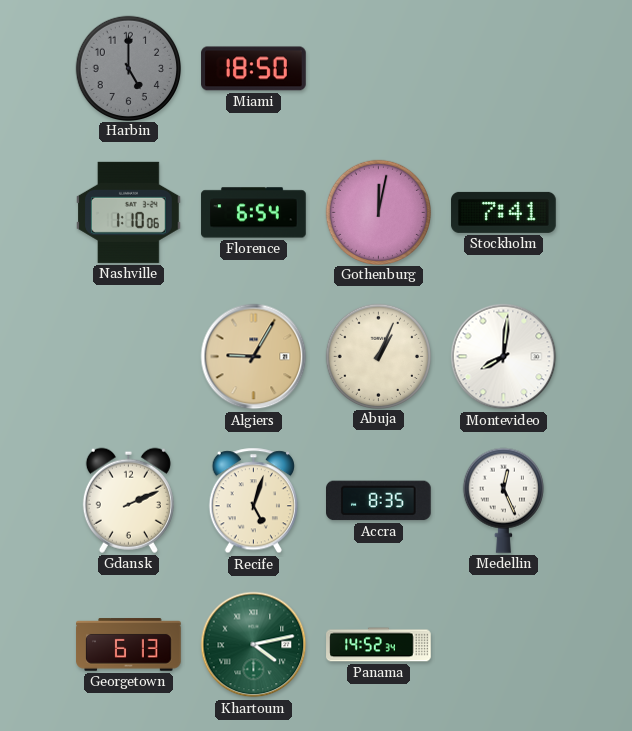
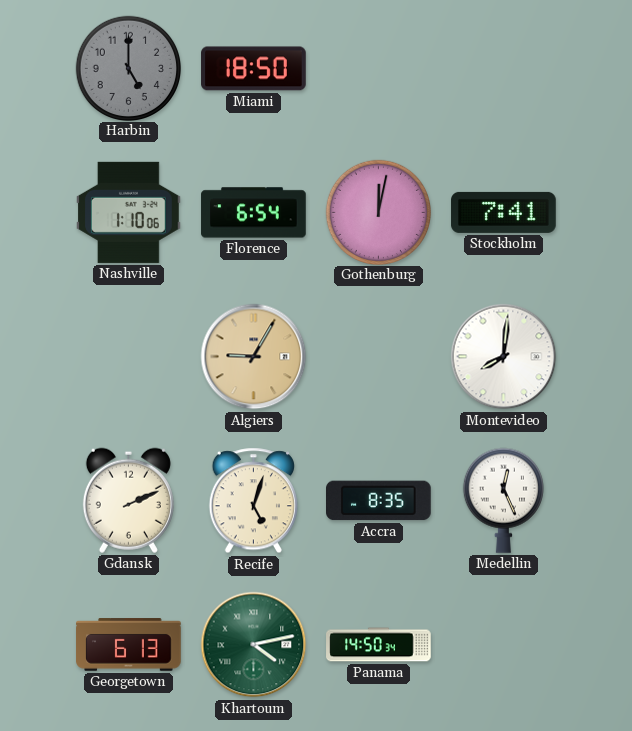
Abuja: 1:04 -> none
Panama: 14:52 -> 14:50
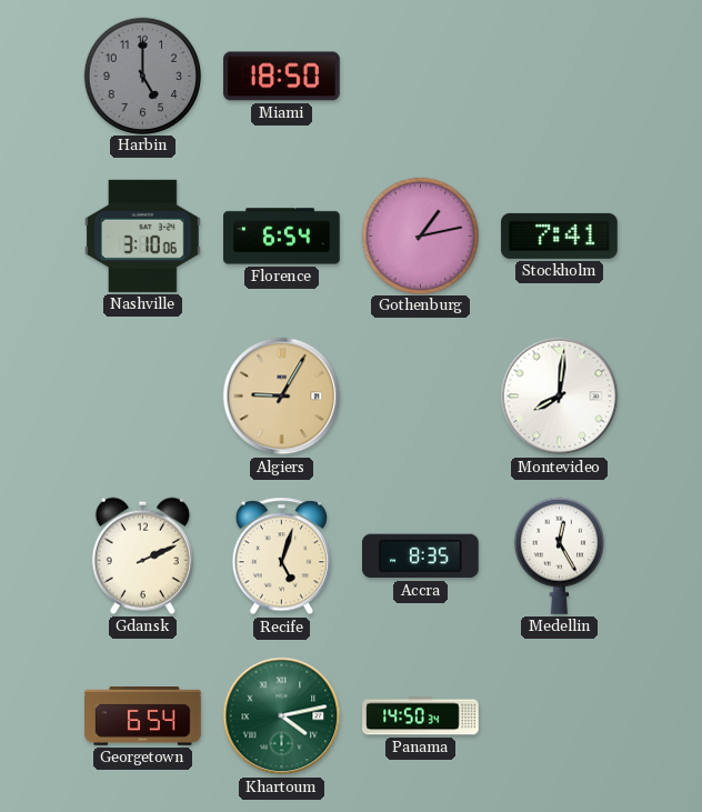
Nashville: 1:10 -> 3:10
Gothenburg: 12:02 -> 1:13
Medellin: 12:26 -> 12:25
Georgetown: 6:13 -> 6:54
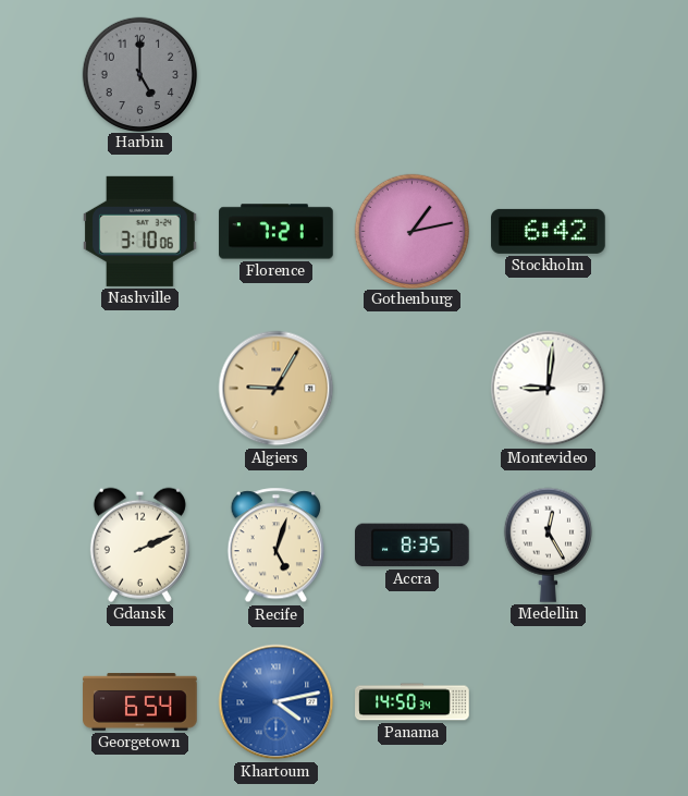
Miami: 18:50 -> none
Florence: 6:54 -> 7:21
Stockholm: 7:41 -> 6:42
Montevideo: 8:01 -> 9:01
Khartoum dial: green -> blue
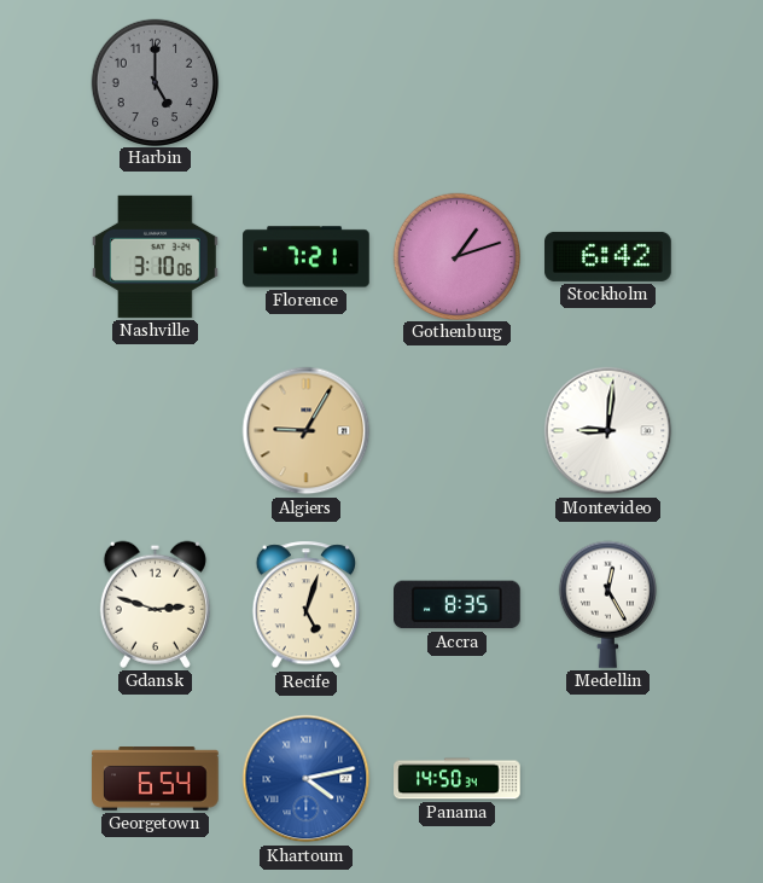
Gothenburg: 1:13 -> 1:12
Gdansk: 2:11 -> 2:48
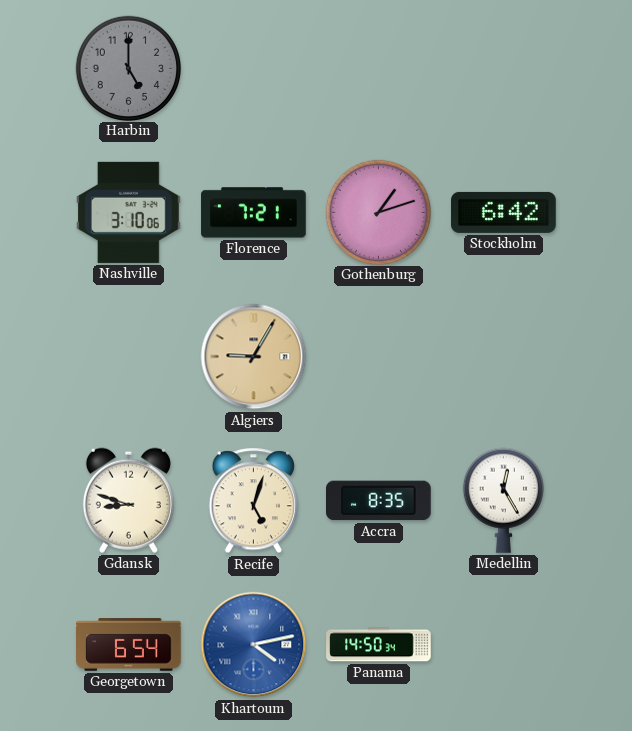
Montevideo: 9:01 -> none
Gdansk: 2:48 -> 8:48
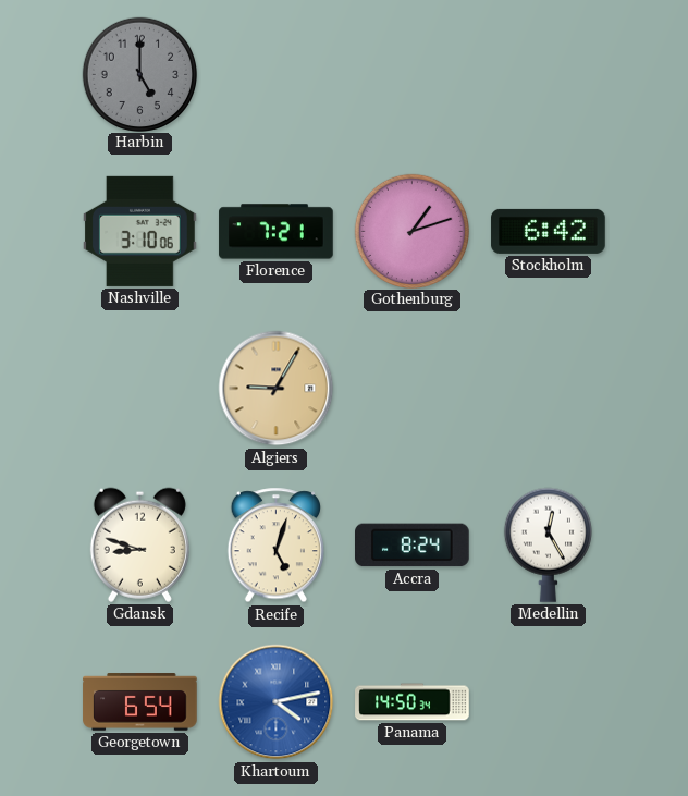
Accra: 8:35 -> 8:24
